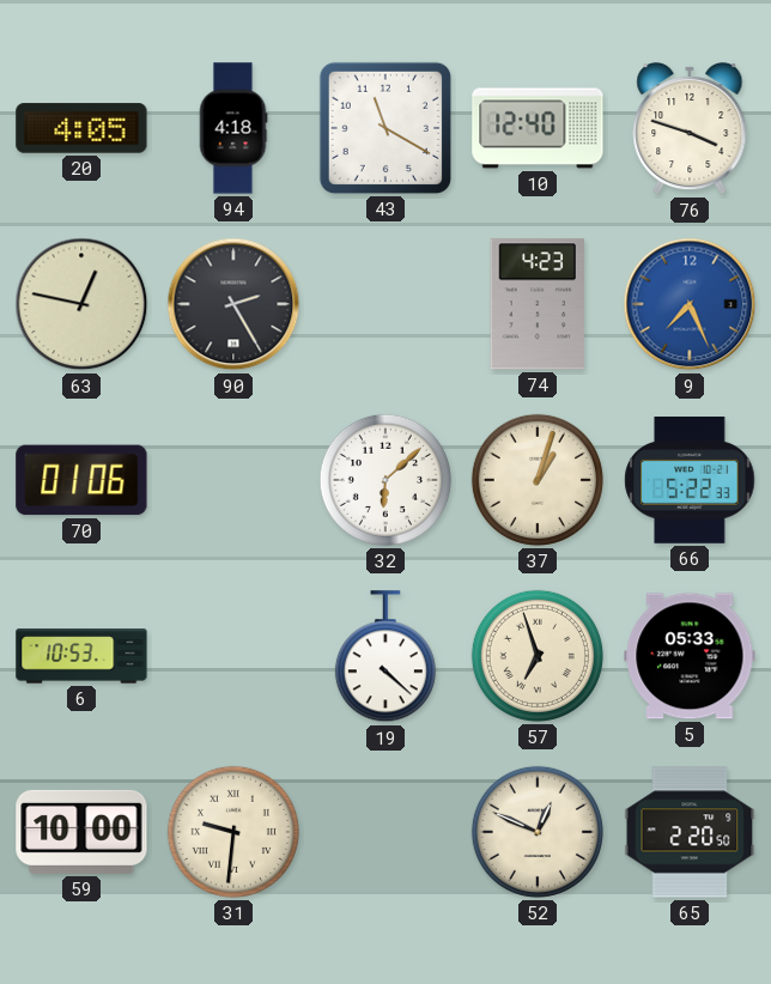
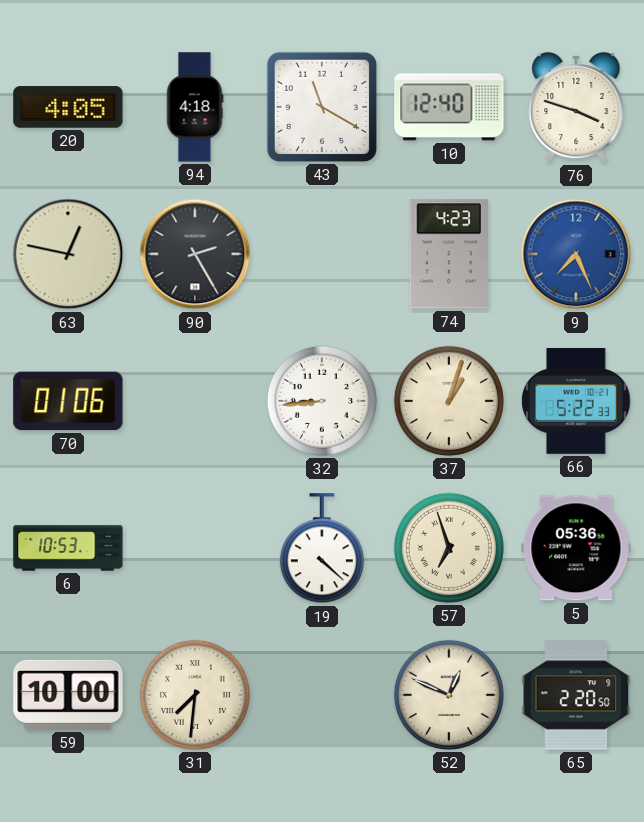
32: 6:08 -> 8:44
5: 05:33 -> 05:36
31: 9:31 -> 7:31
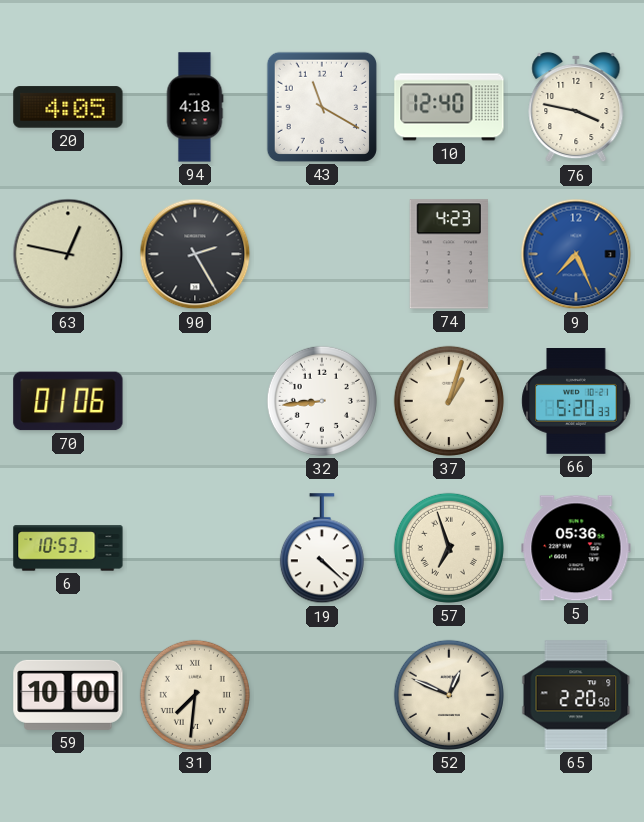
76: 3:48 -> 3:47
66: 5:22 -> 5:20
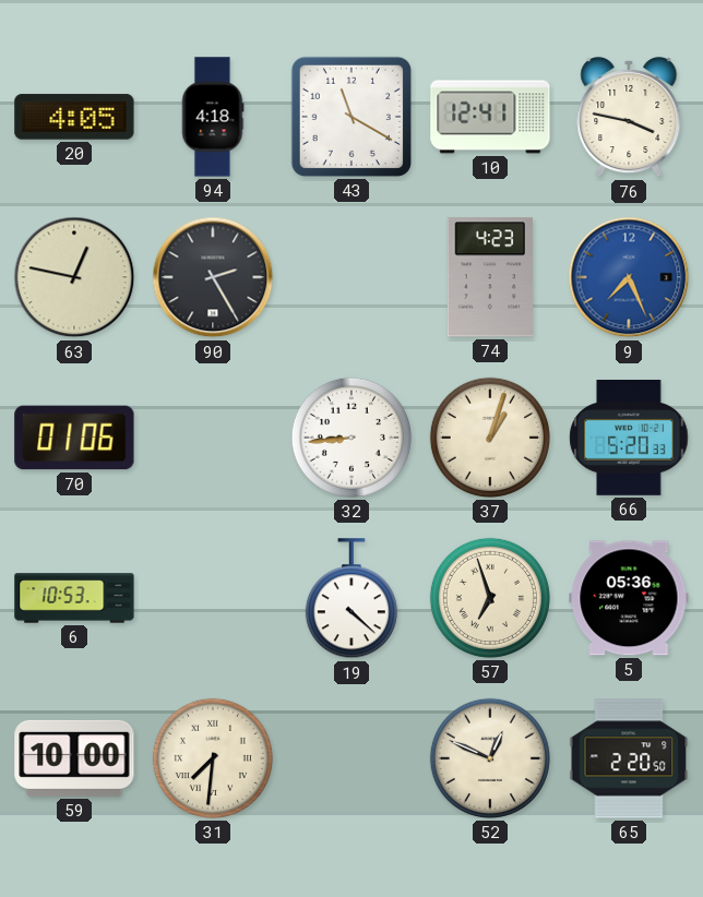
10: 12:40 -> 12:41
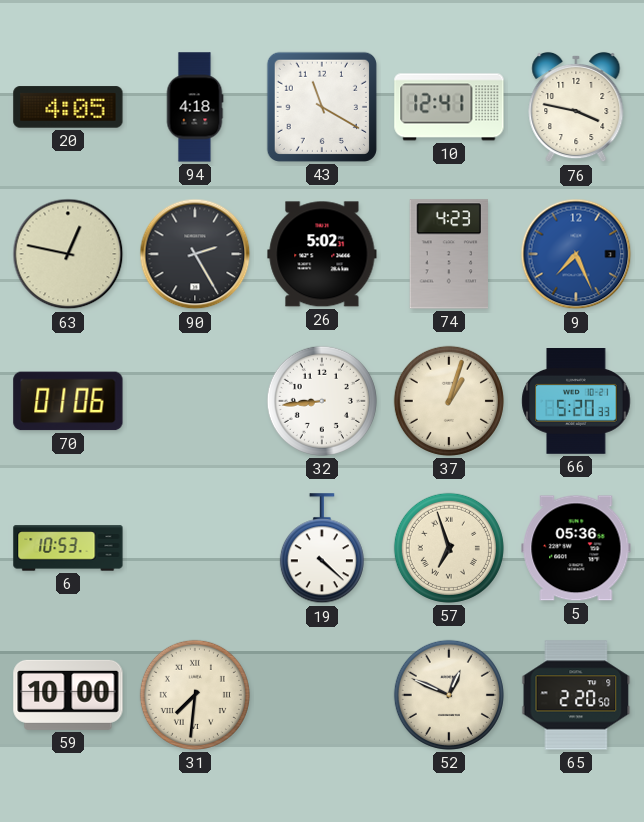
26: none -> 5:02
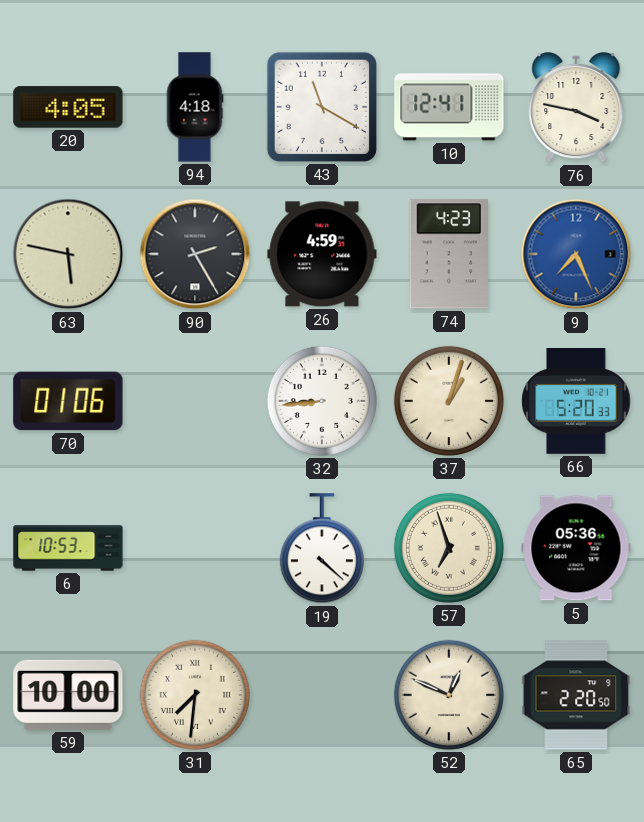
63: 12:47 -> 5:47
26: 5:02 -> 4:59
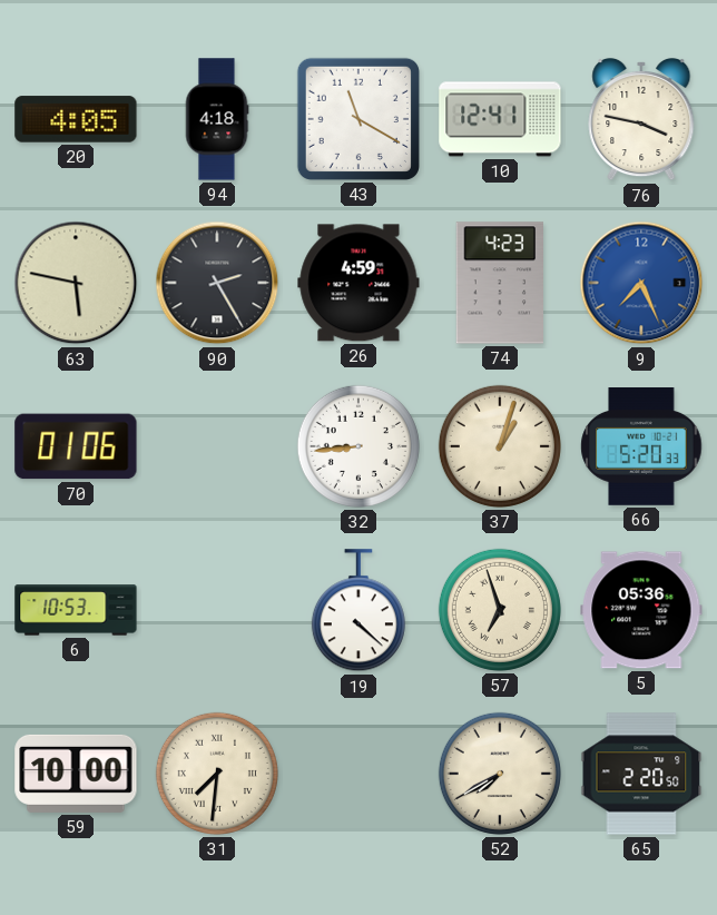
52: 12:49 -> 7:40
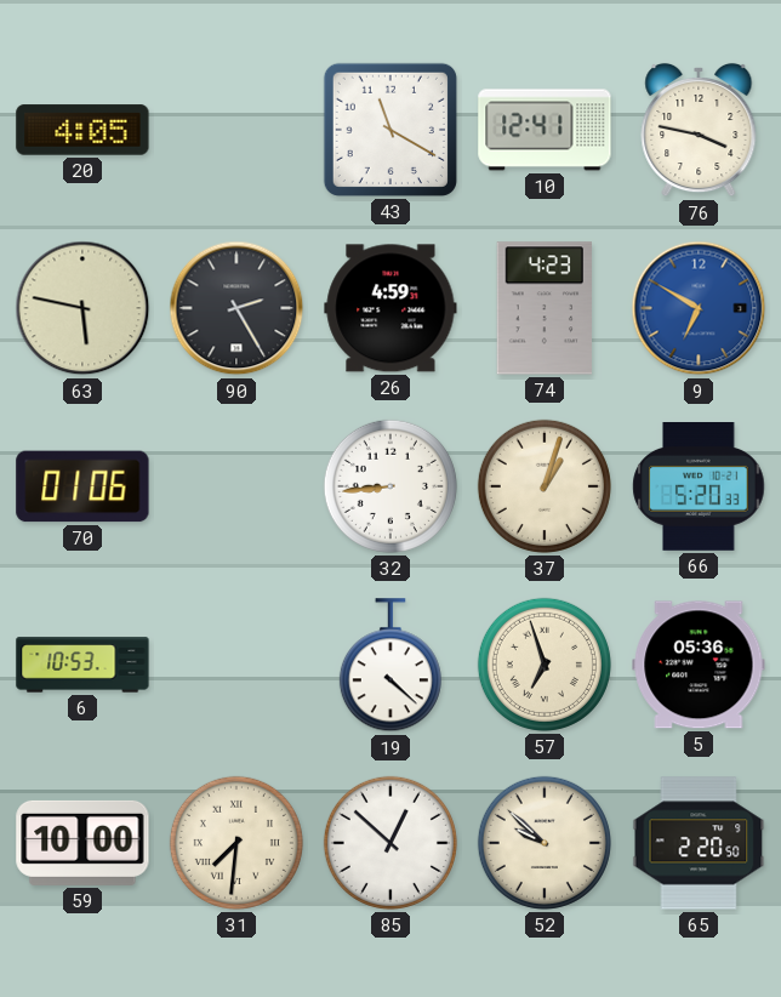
94: 4:18 -> none
9: 7:26 -> 6:50
85: none -> 12:52
52: 7:40 -> 9:52
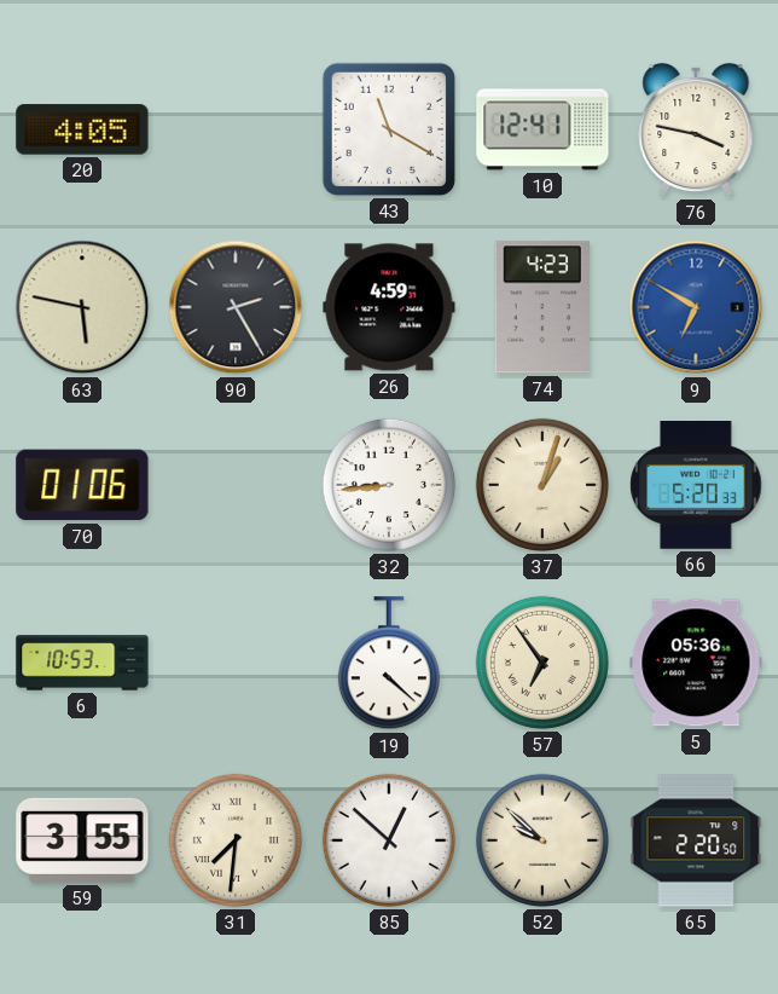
57: 6:57 -> 6:54
59: 10:00 -> 3:55
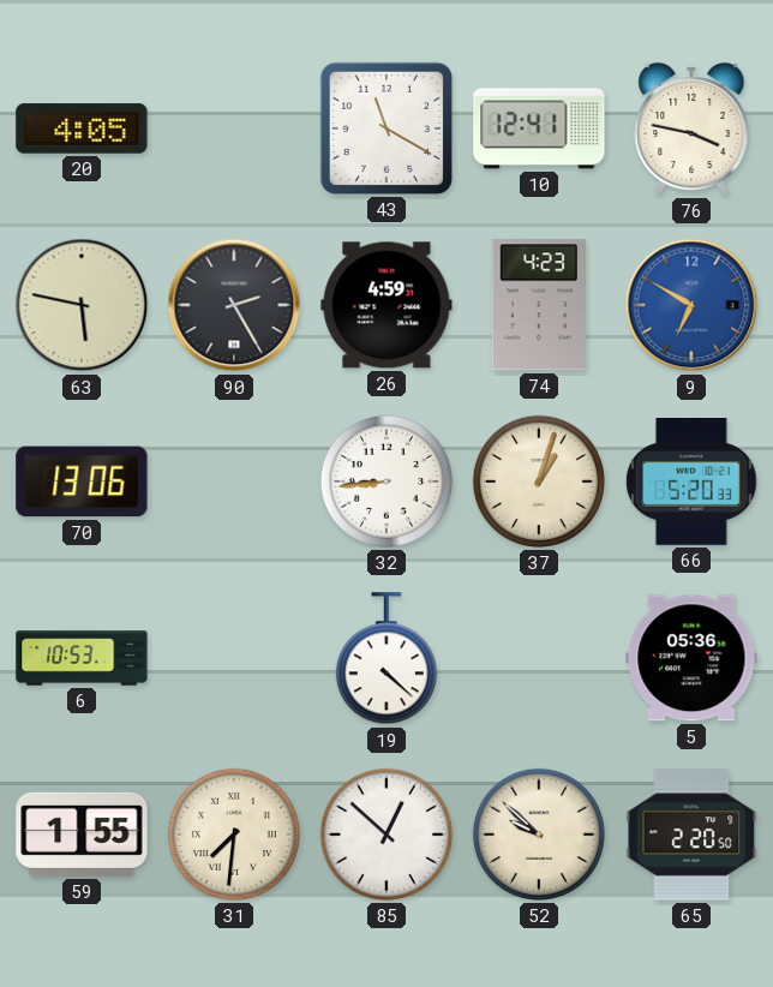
70: 01:06 -> 13:06
57: 6:54 -> none
59: 3:55 -> 1:55
